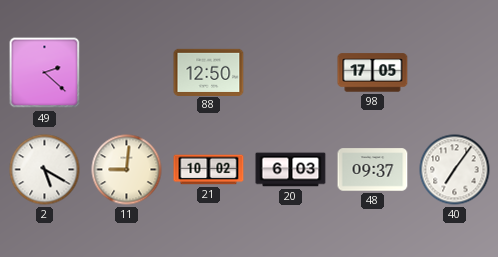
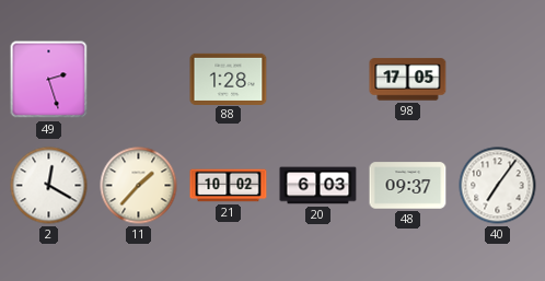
49: 2:22 -> 2:27
88: 12:50 -> 1:28
2: 5:20 -> 12:20
11: 9:01 -> 1:37
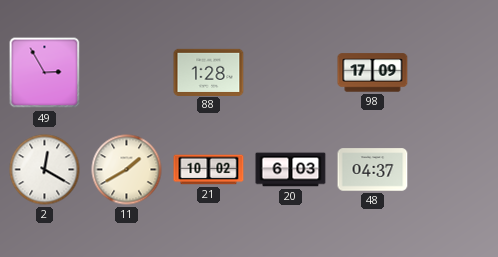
49: 2:27 -> 2:55
98: 17:05 -> 17:09
11: 1:37 -> 1:40
48: 09:37 -> 04:37
40: 7:06 -> none
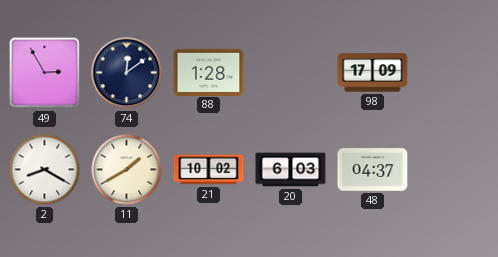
74: none -> 12:09
2: 12:20 -> 8:20
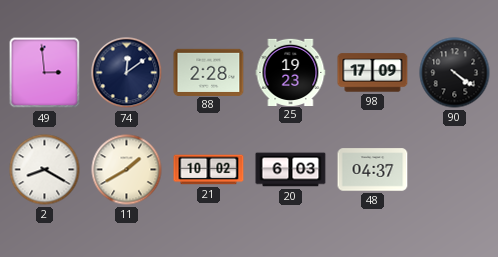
49: 2:55 -> 2:59
88: 1:28 -> 2:28
25: none -> 19:23
90: none -> 4:21
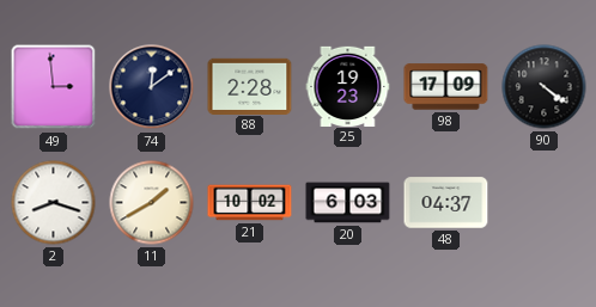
2: 8:20 -> 8:18
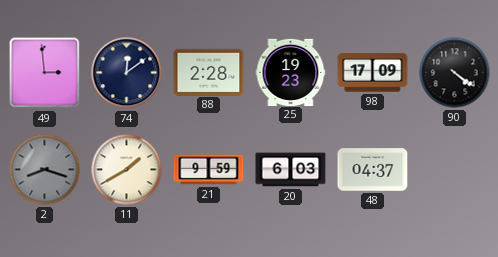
2 dial: white -> grey
21: 10:02 -> 9:59
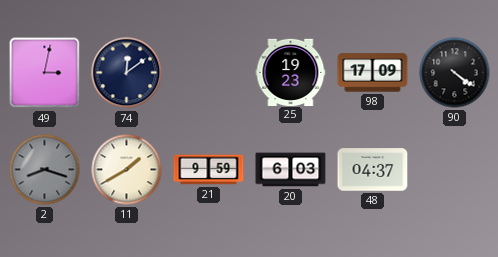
49: 2:59 -> 3:02
88: 2:28 -> none
